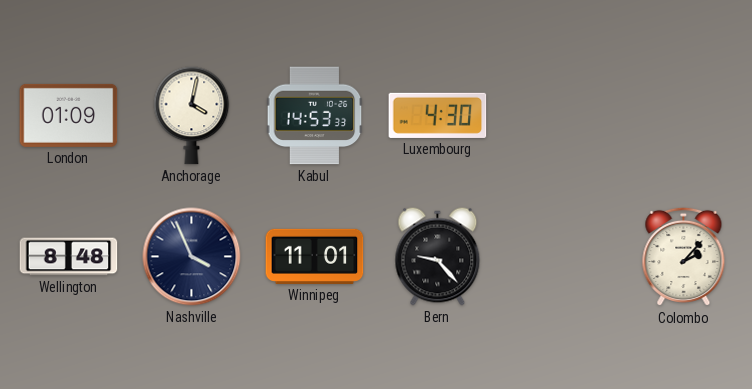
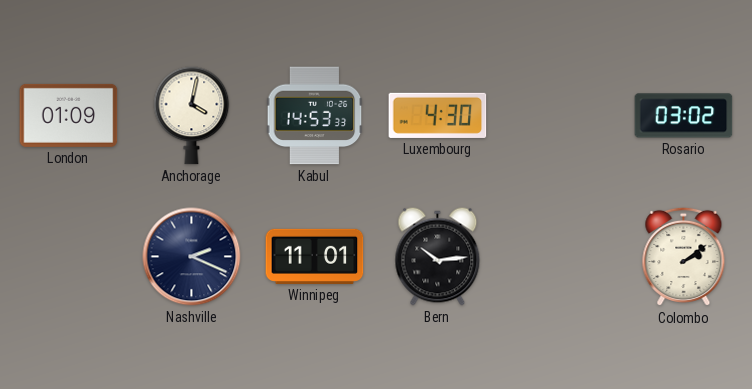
Rosario: none -> 03:02
Wellington: 8:48 -> none
Nashville: 3:56 -> 2:19
Bern: 9:23 -> 10:14
Colombo: 2:07 -> 2:09
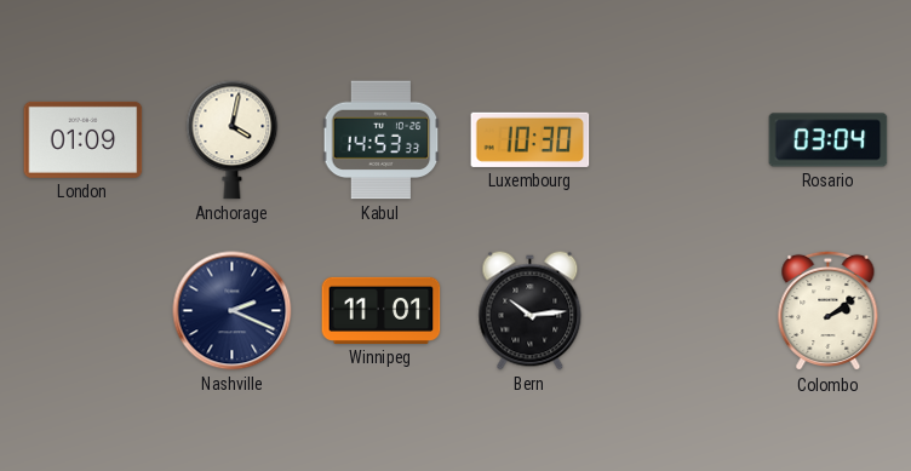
Luxembourg: 4:30 -> 10:30
Rosario: 03:02 -> 03:04
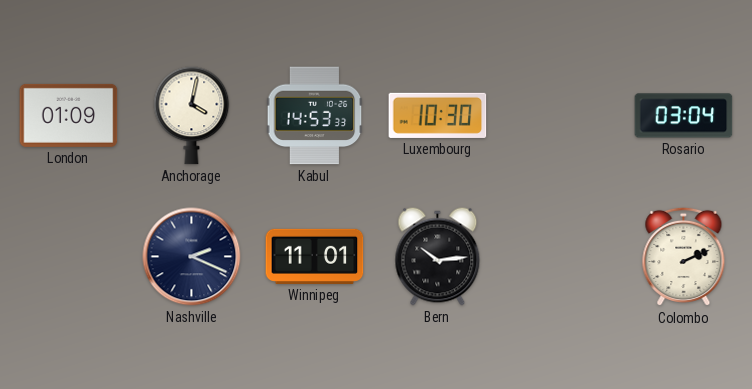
Colombo: 2:09 -> 2:11
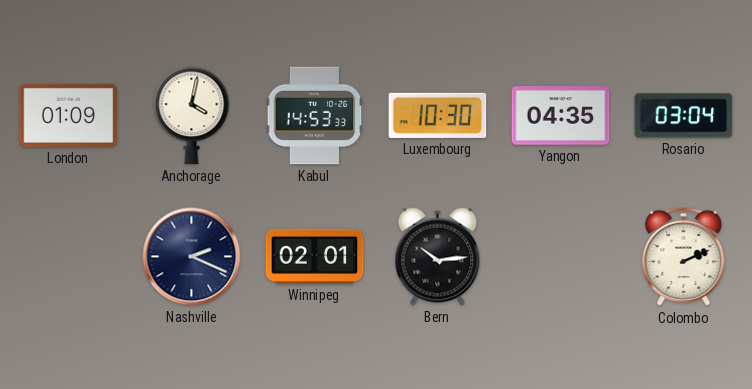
Yangon: none -> 04:35
Winnipeg: 11:01 -> 02:01
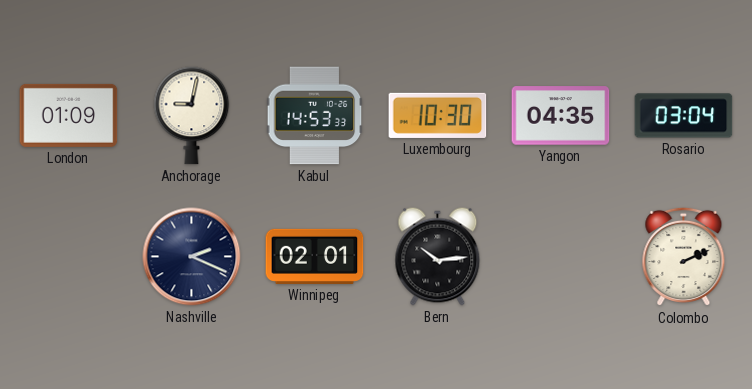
Anchorage: 4:02 -> 9:02
